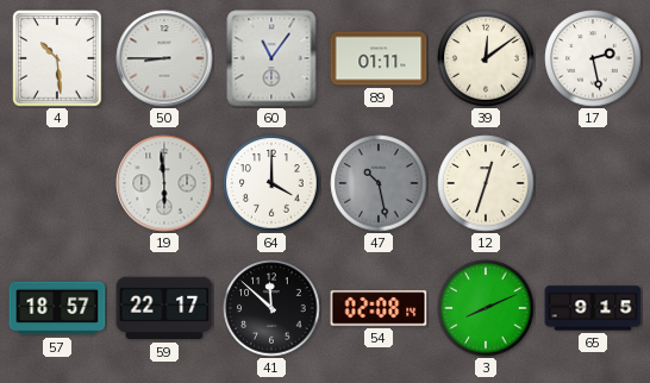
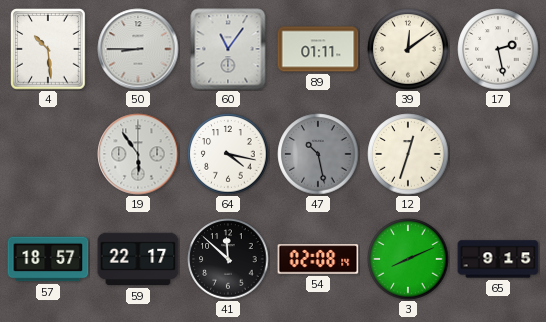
19: 5:59 -> 5:54
64: 4:00 -> 4:17
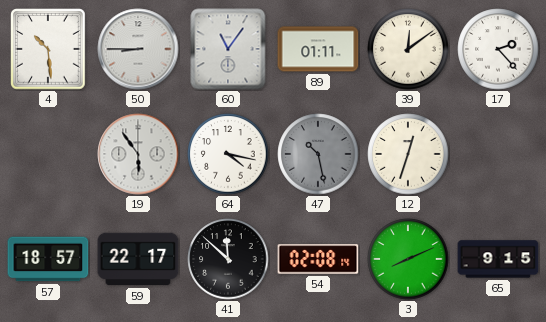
17: 2:28 -> 2:23
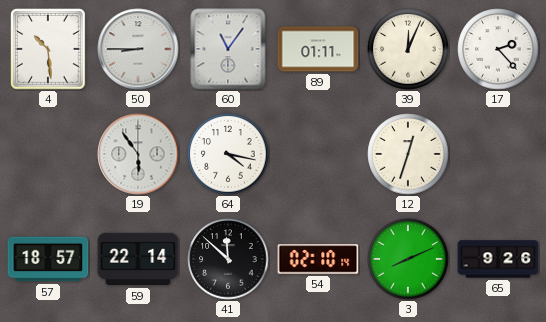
39: 12:09 -> 12:04
47: 10:28 -> none
59: 22:17 -> 22:14
54: 02:08 -> 02:10
65: 9:15 -> 9:26
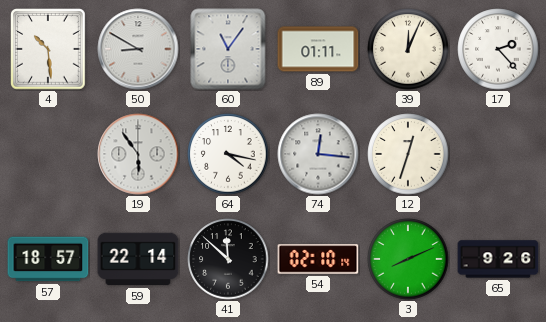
50: 8:45 -> 8:50
74: none -> 12:16
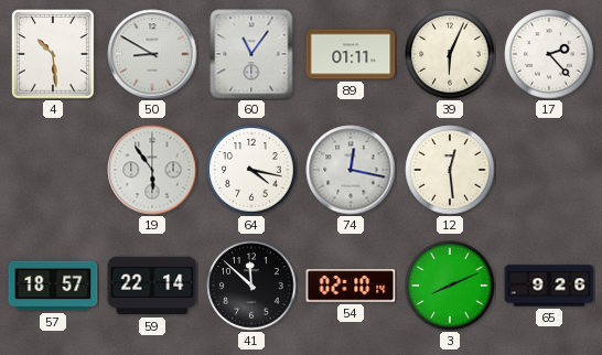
39: 12:04 -> 6:04
74: 12:16 -> 12:17
12: 12:33 -> 12:29
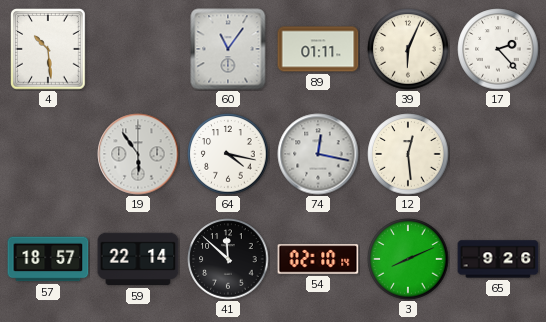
50: 8:50 -> none
